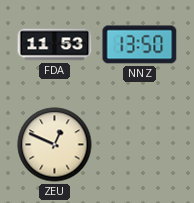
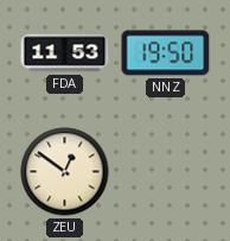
NNZ: 13:50 -> 19:50
ZEU: 12:49 -> 12:51
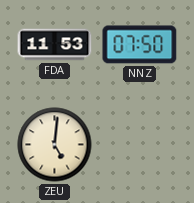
NNZ: 19:50 -> 07:50
ZEU: 12:51 -> 5:01
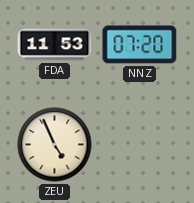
NNZ: 07:50 -> 07:20
ZEU: 5:01 -> 4:56
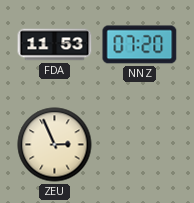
ZEU: 4:56 -> 2:56
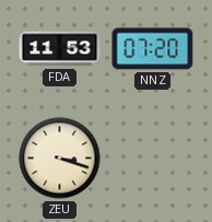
ZEU: 2:56 -> 3:18
